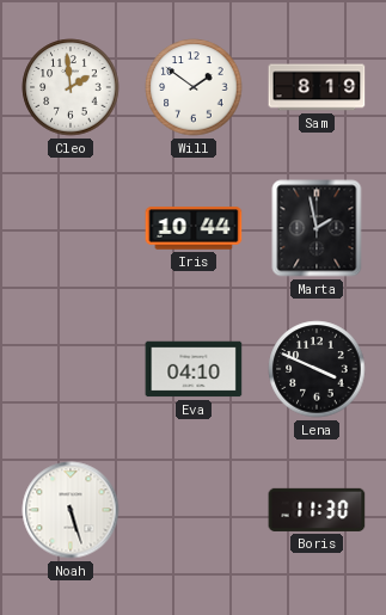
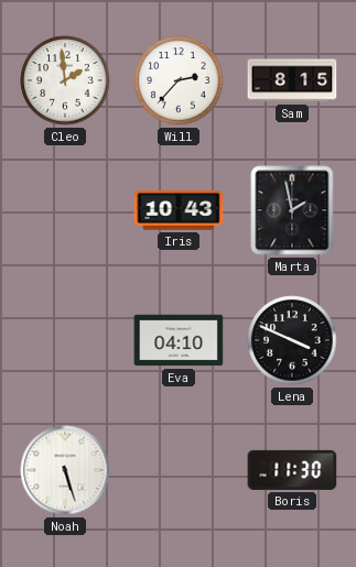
Will: 1:51 -> 2:37
Sam: 8:19 -> 8:15
Iris: 10:44 -> 10:43
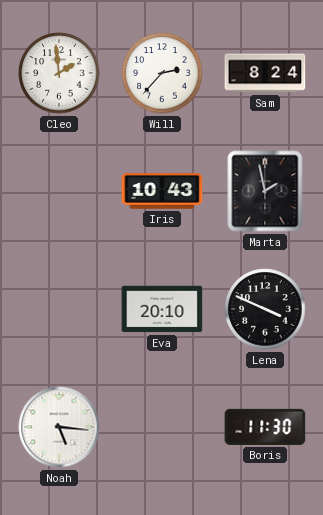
Sam: 8:15 -> 8:24
Eva: 04:10 -> 20:10
Noah: 5:27 -> 5:16
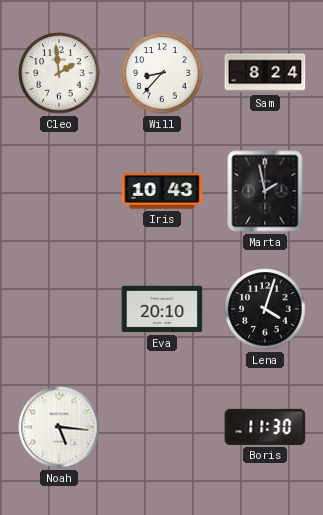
Will: 2:37 -> 8:37
Lena: 3:49 -> 4:03
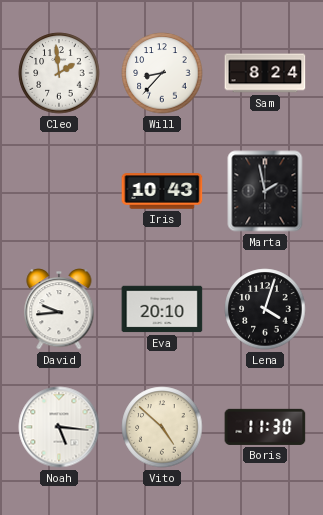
David: none -> 9:44
Vito: none -> 4:52
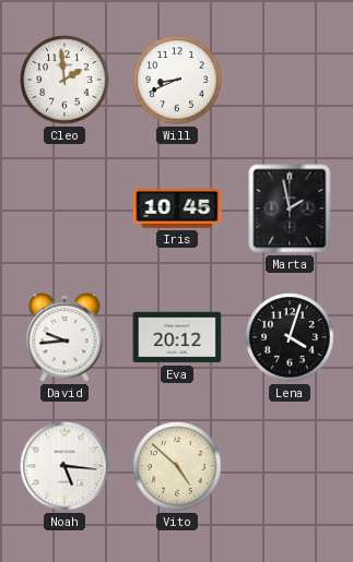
Will: 8:37 -> 8:41
Sam: 8:24 -> none
Iris: 10:43 -> 10:45
Eva: 20:10 -> 20:12
Boris: 11:30 -> none
